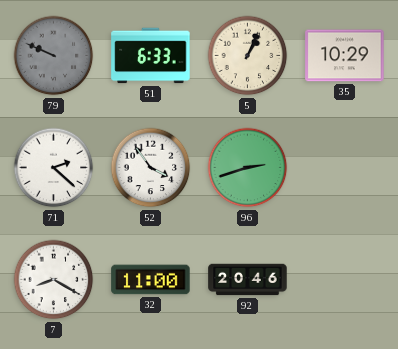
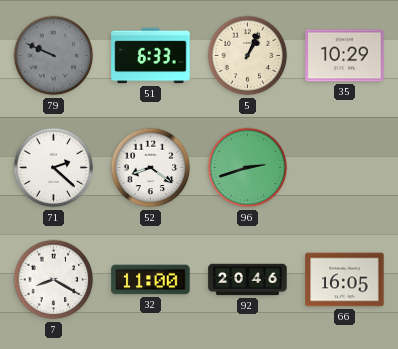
52: 3:54 -> 8:21
66: none -> 16:05
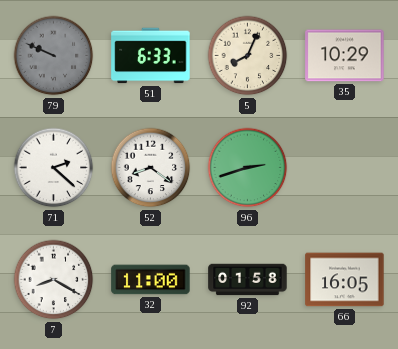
5: 1:04 -> 8:04
92: 20:46 -> 01:58
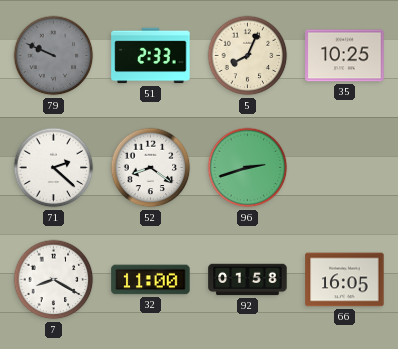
51: 6:33 -> 2:33
35: 10:29 -> 10:25
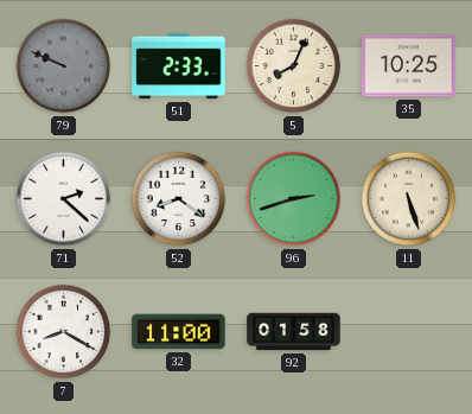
11: none -> 5:27
66: 16:05 -> none
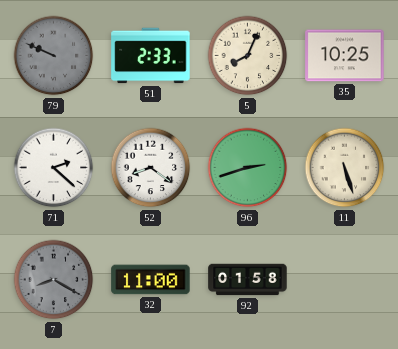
7 dial: white -> grey
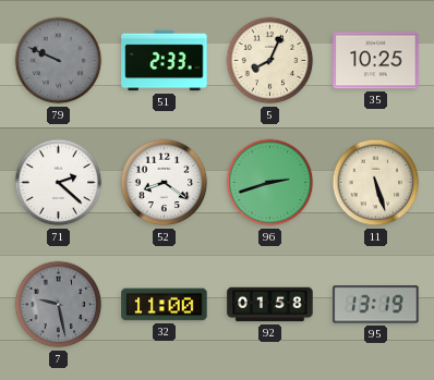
7: 8:20 -> 9:28
95: none -> 13:19
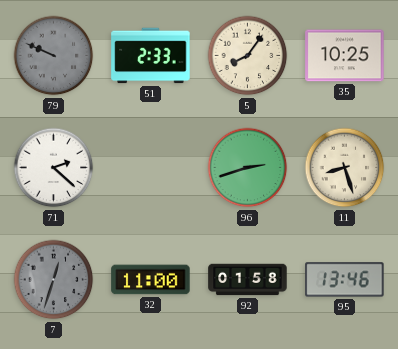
5: 8:04 -> 8:06
52: 8:21 -> none
11: 5:27 -> 8:27
7: 9:28 -> 12:33
95: 13:19 -> 13:46
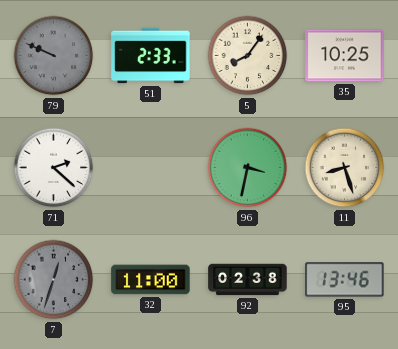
96: 2:42 -> 3:32
92: 01:58 -> 02:38
